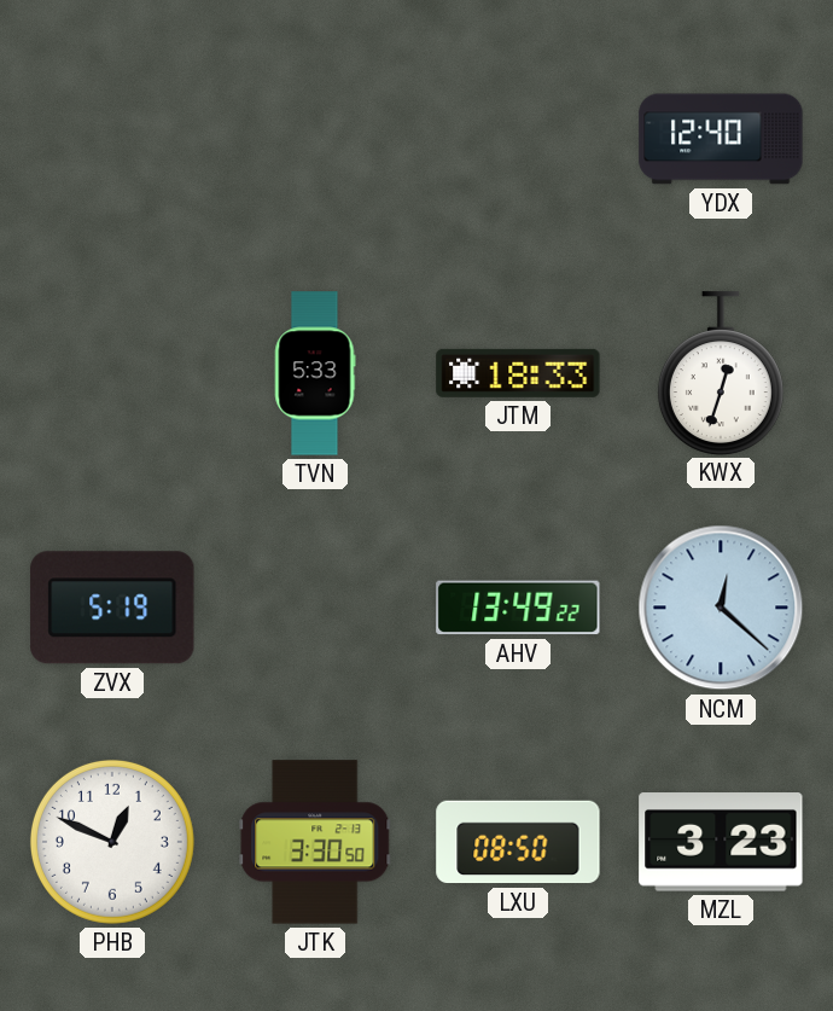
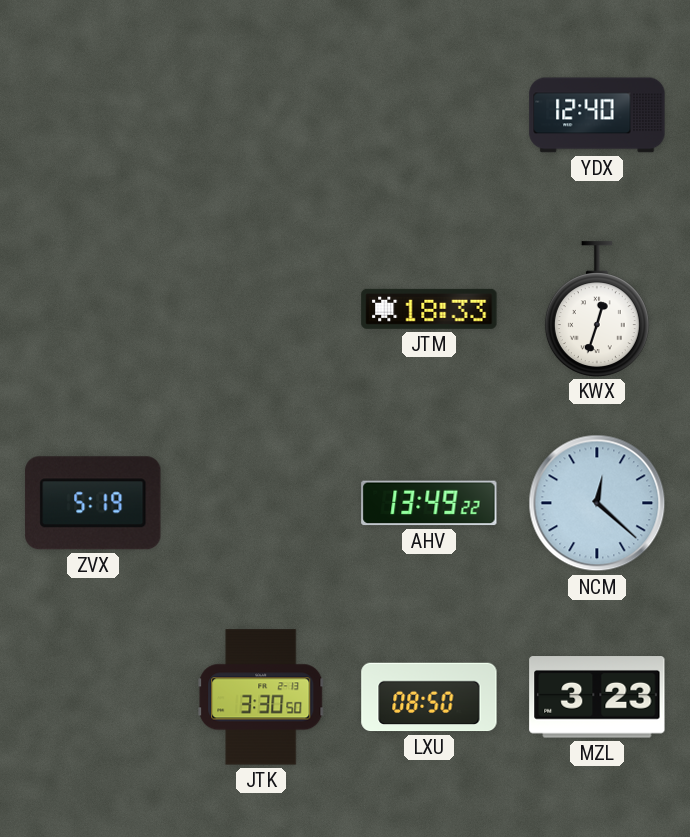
TVN: 5:33 -> none
PHB: 12:49 -> none
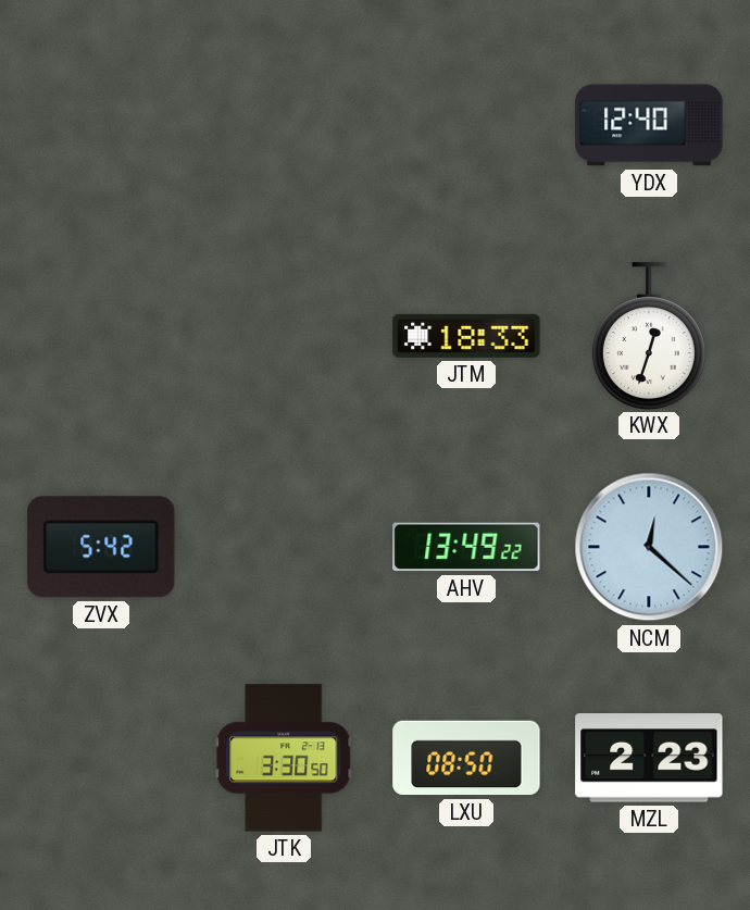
ZVX: 5:19 -> 5:42
MZL: 3:23 -> 2:23
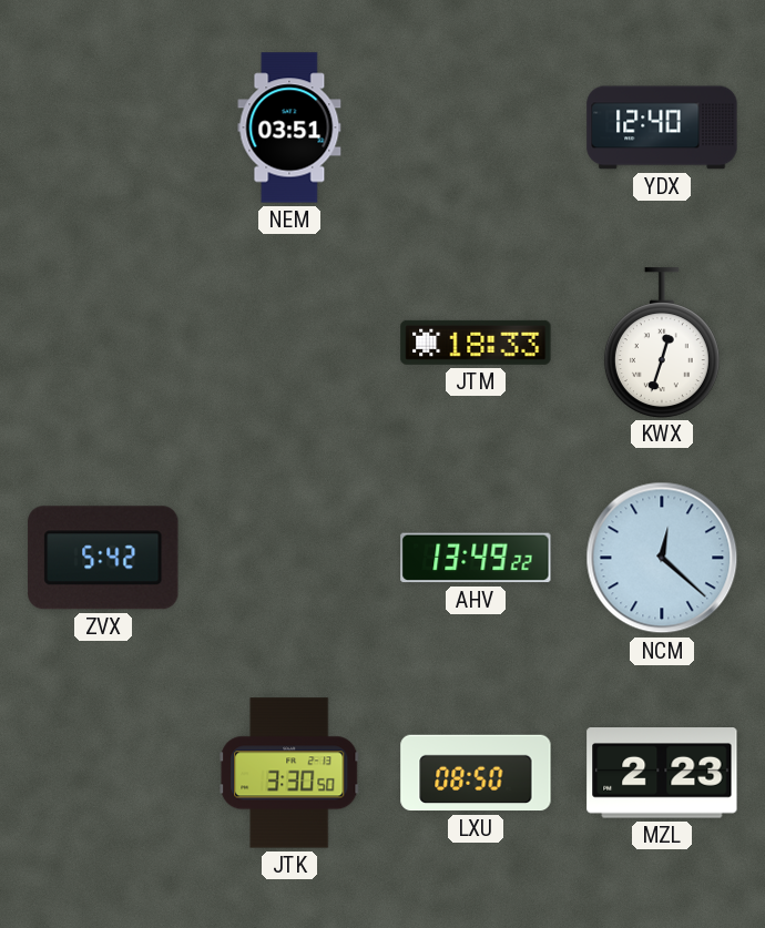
NEM: none -> 03:51
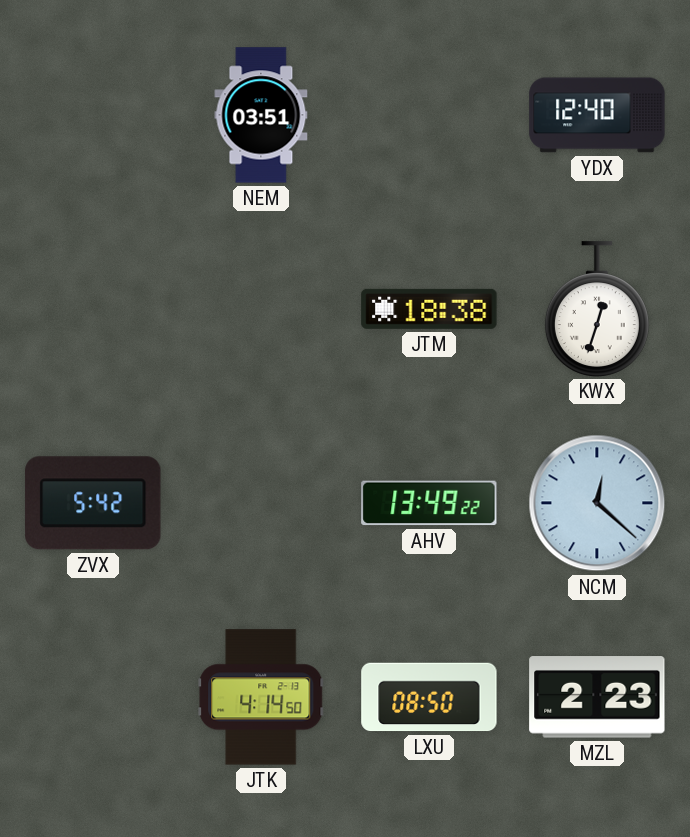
JTM: 18:33 -> 18:38
JTK: 3:30 -> 4:14
